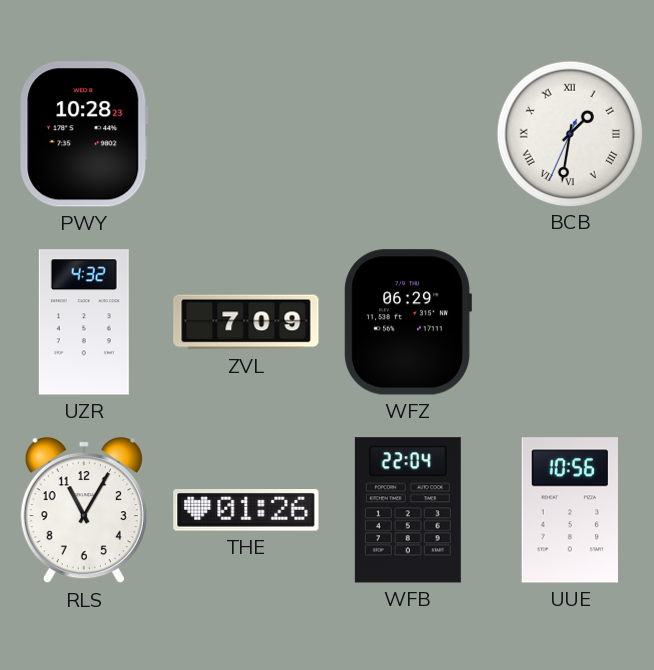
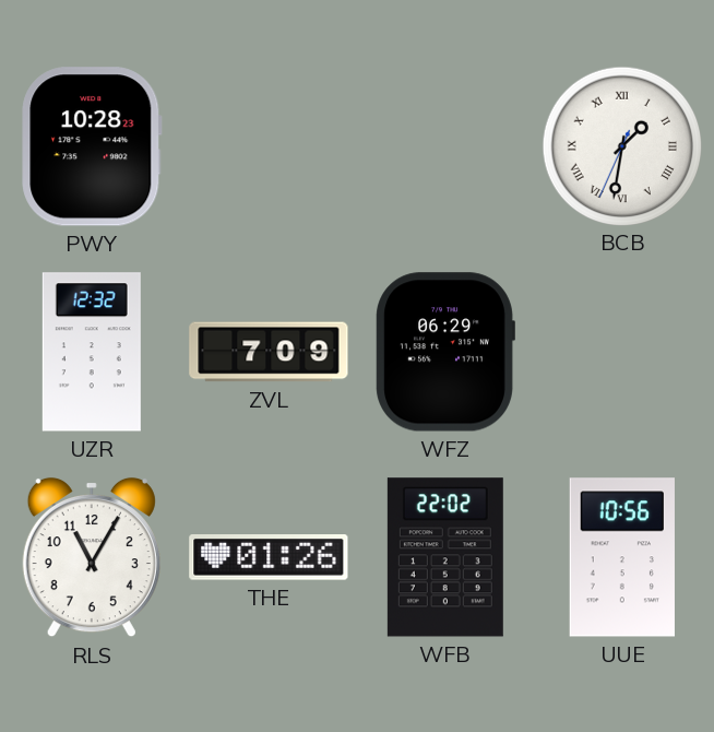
UZR: 4:32 -> 12:32
WFB: 22:04 -> 22:02
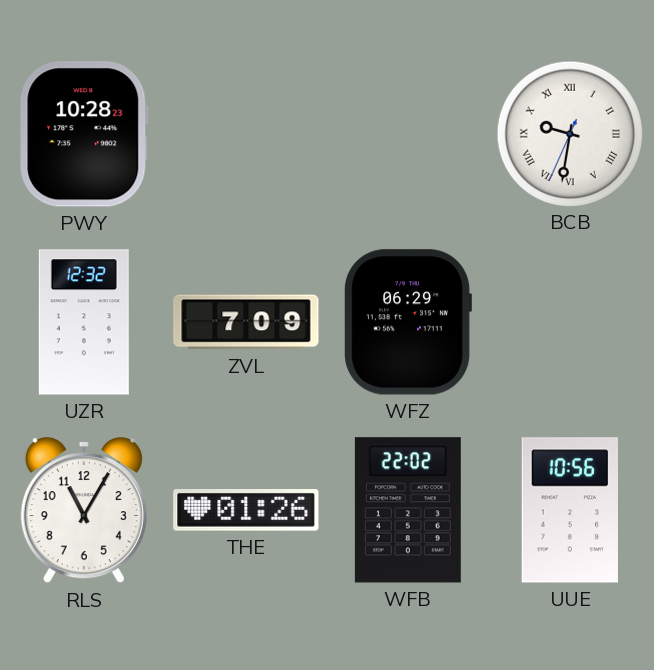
BCB: 1:31 -> 9:31
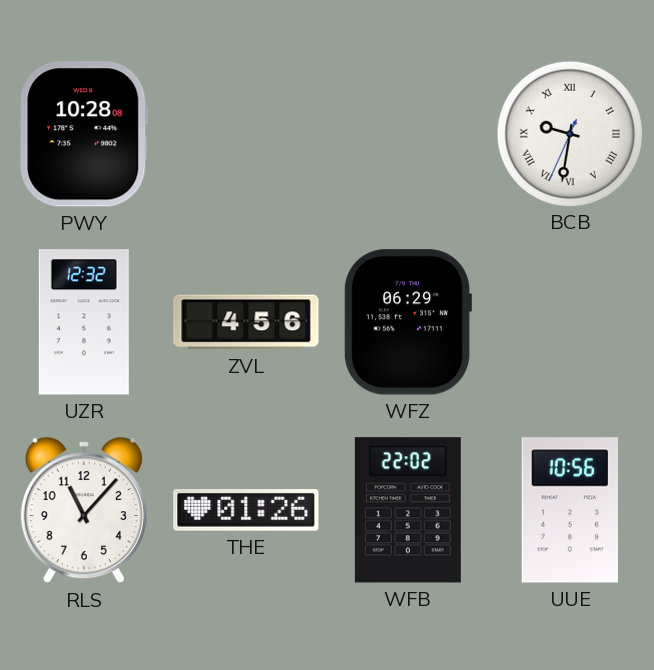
PWY: 10:28:23 -> 10:28:08
ZVL: 7:09 -> 4:56
RLS: 11:05 -> 11:07
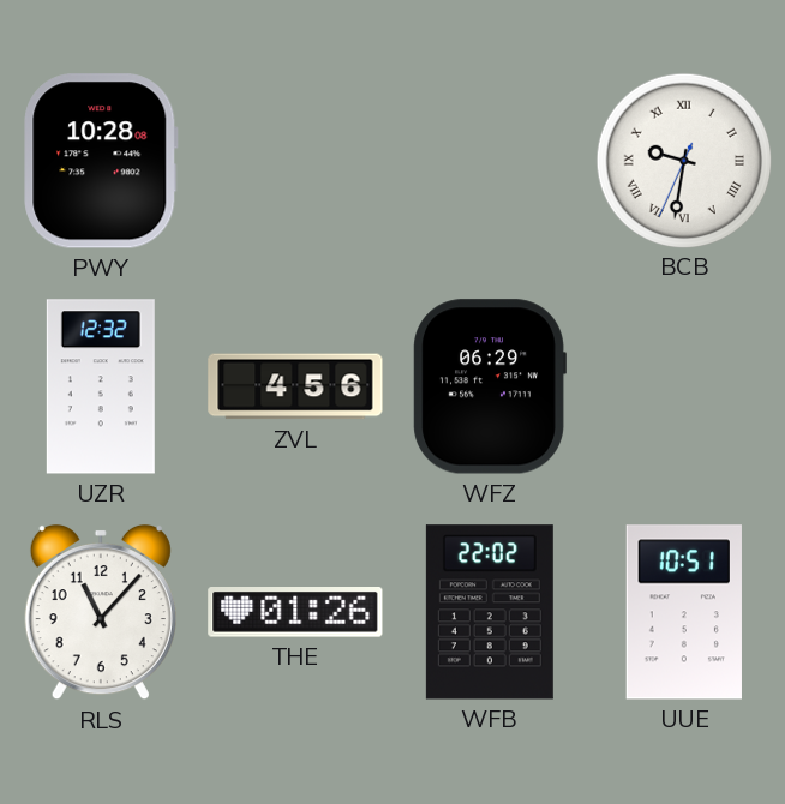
UUE: 10:56 -> 10:51
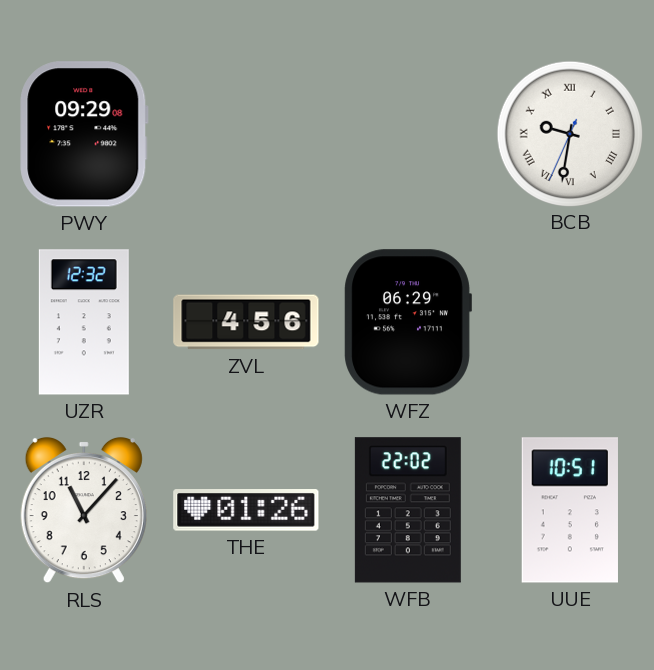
PWY: 10:28 -> 09:29
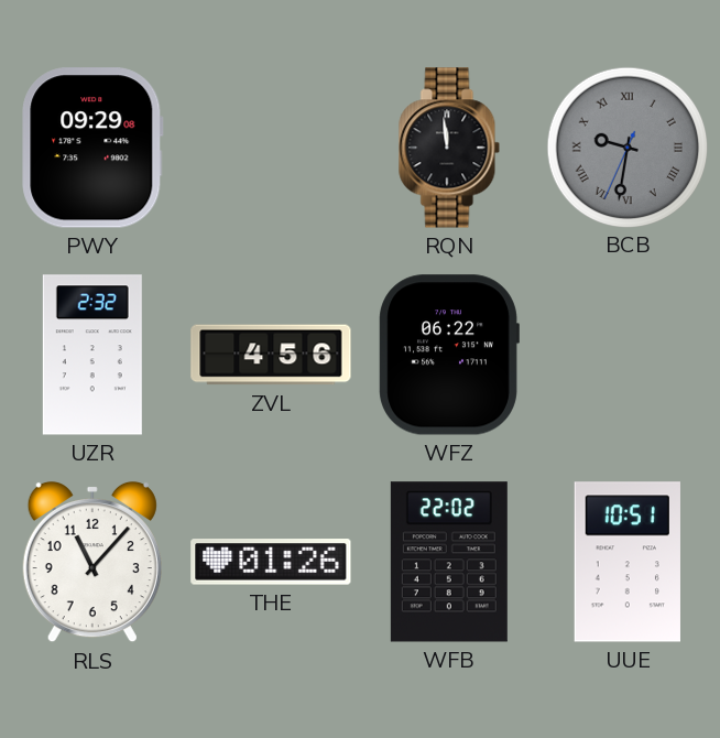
RQN: none -> 11:59
BCB dial: white -> grey
UZR: 12:32 -> 2:32
WFZ: 06:29 -> 06:22
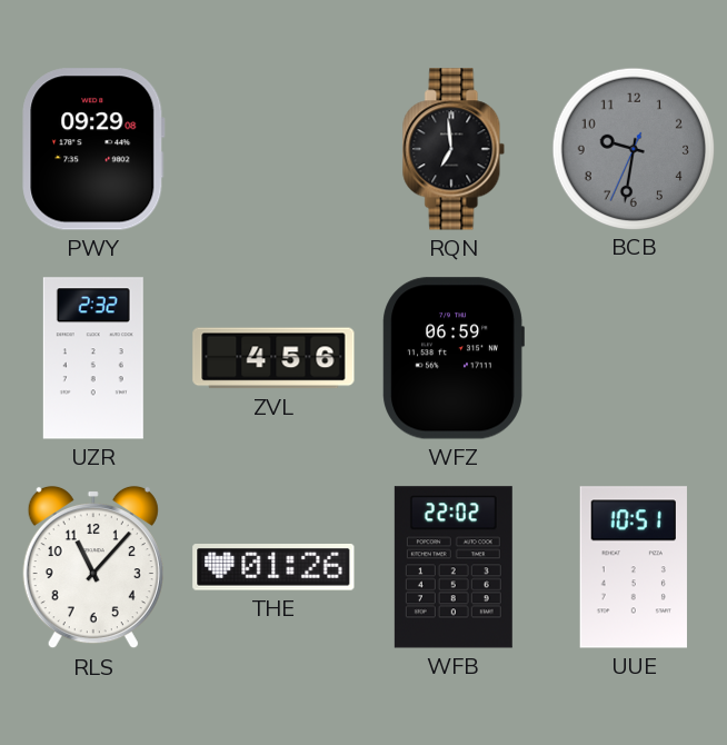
RQN: 11:59 -> 6:59
BCB numerals: Roman -> Arabic
WFZ: 06:22 -> 06:59
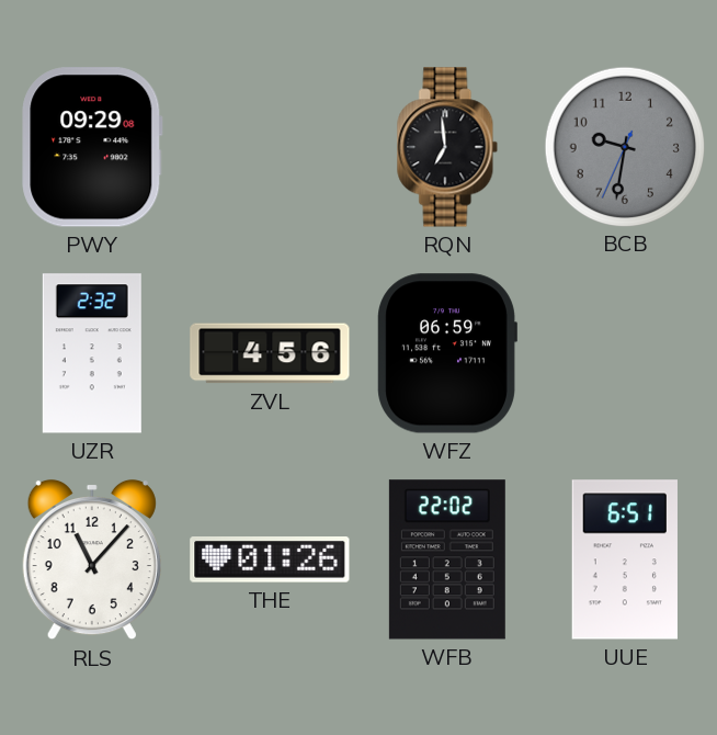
UUE: 10:51 -> 6:51
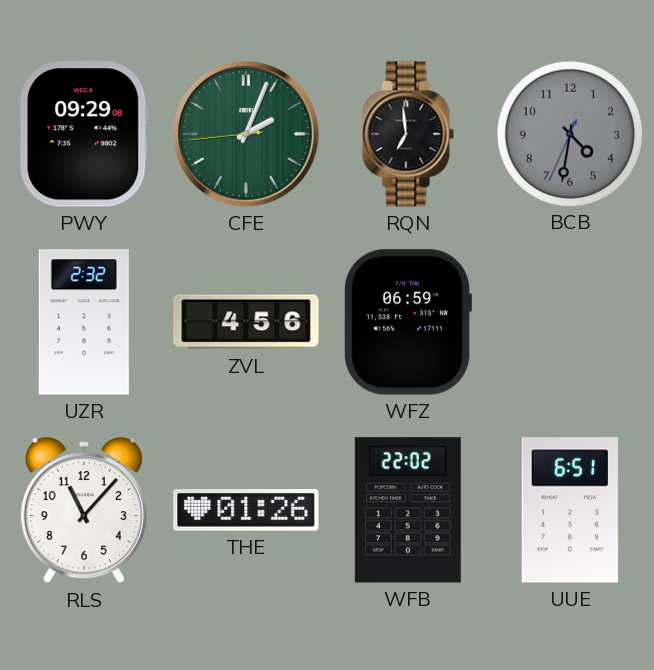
CFE: none -> 2:03
BCB: 9:31 -> 4:31
